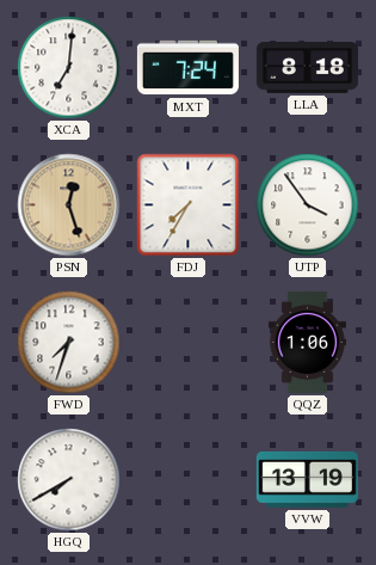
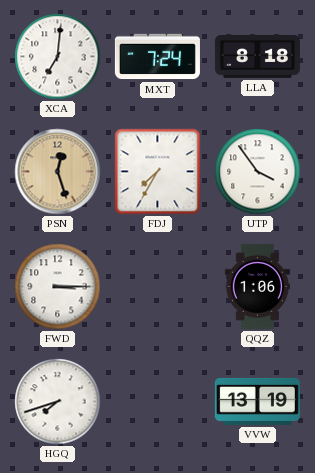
FWD: 7:33 -> 3:15
HGQ: 7:40 -> 7:42
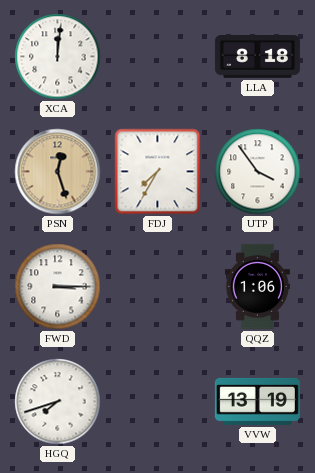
XCA: 7:01 -> 12:01
MXT: 7:24 -> none
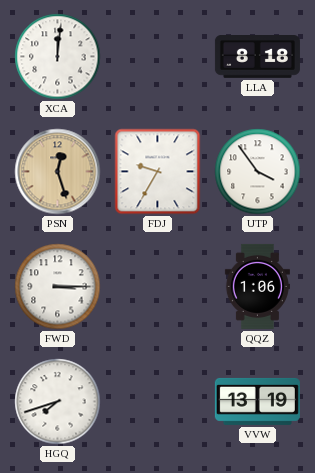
FDJ: 7:35 -> 9:35
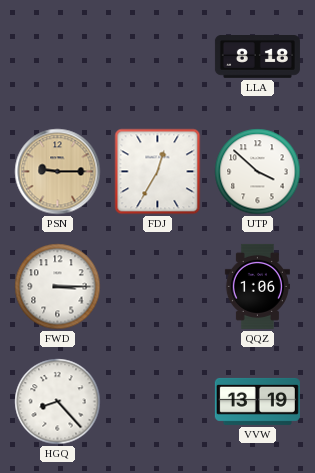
XCA: 12:01 -> none
PSN: 12:27 -> 9:15
FDJ: 9:35 -> 12:35
UTP: 3:54 -> 3:52
HGQ: 7:42 -> 8:23
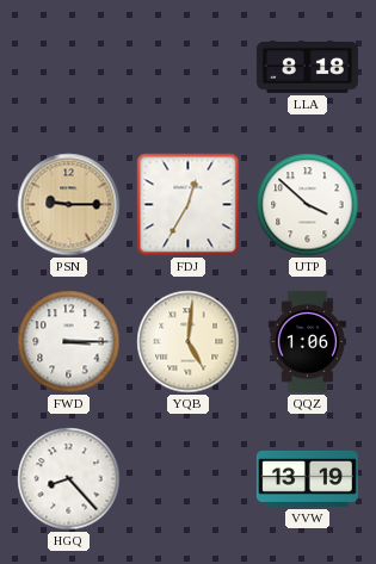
YQB: none -> 5:01
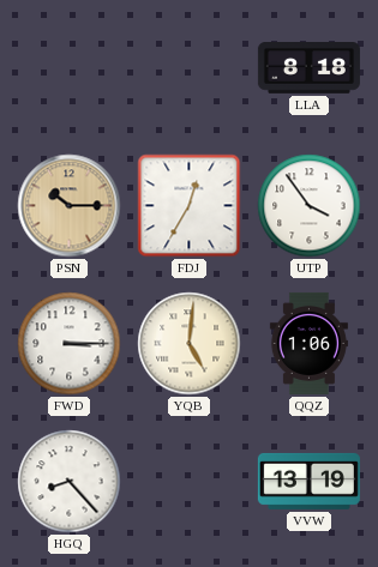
PSN: 9:15 -> 10:15
UTP: 3:52 -> 3:54
